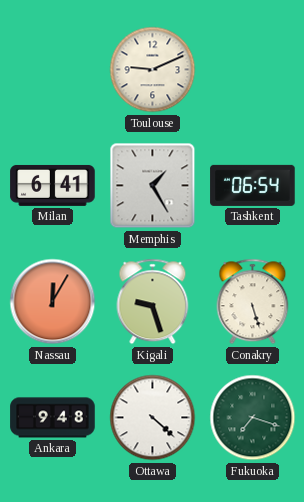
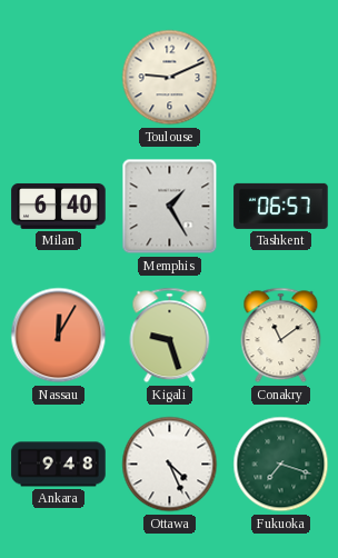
Milan: 6:41 -> 6:40
Tashkent: 06:54 -> 06:57
Conakry: 5:27 -> 11:09
Ottawa: 4:22 -> 4:26
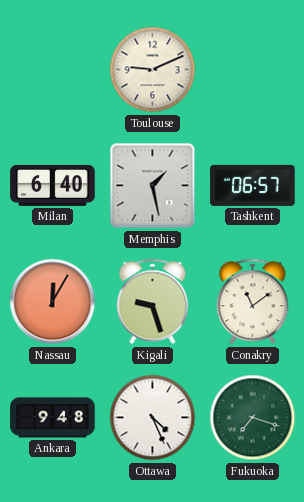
Memphis: 1:25 -> 1:28
